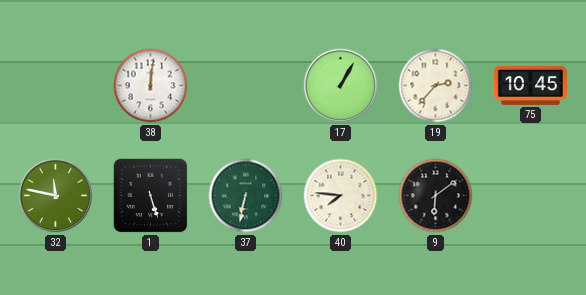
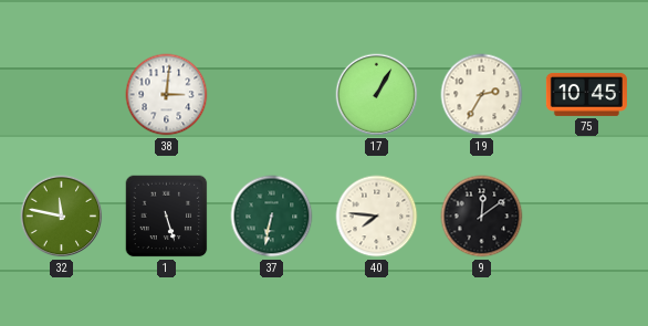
38: 12:01 -> 3:01
19: 2:37 -> 2:35
9: 6:09 -> 12:09
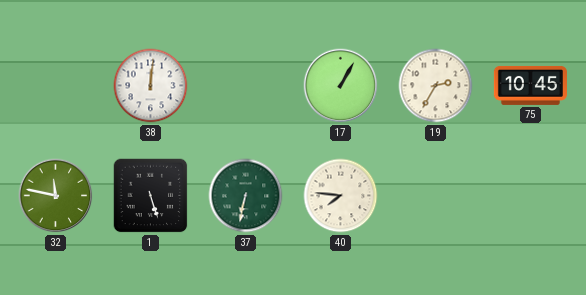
38: 3:01 -> 12:01
9: 12:09 -> none
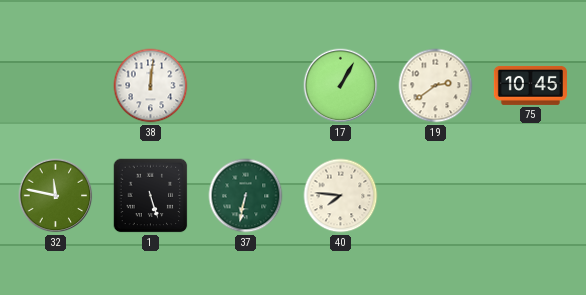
19: 2:35 -> 2:39
